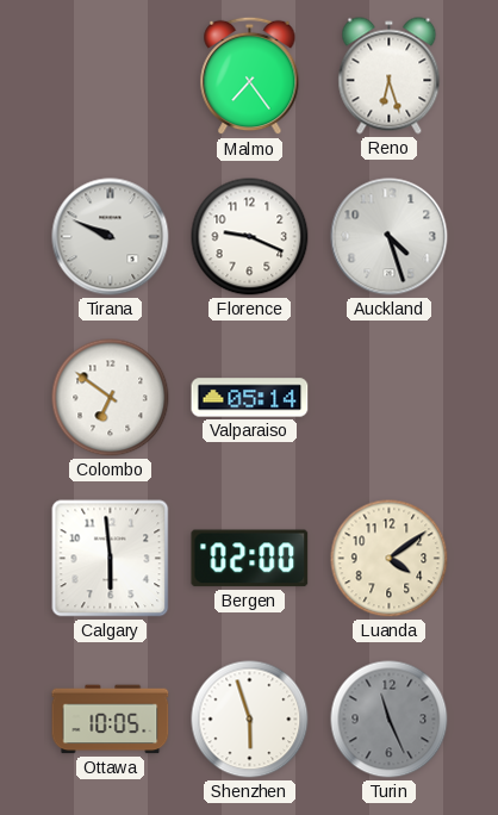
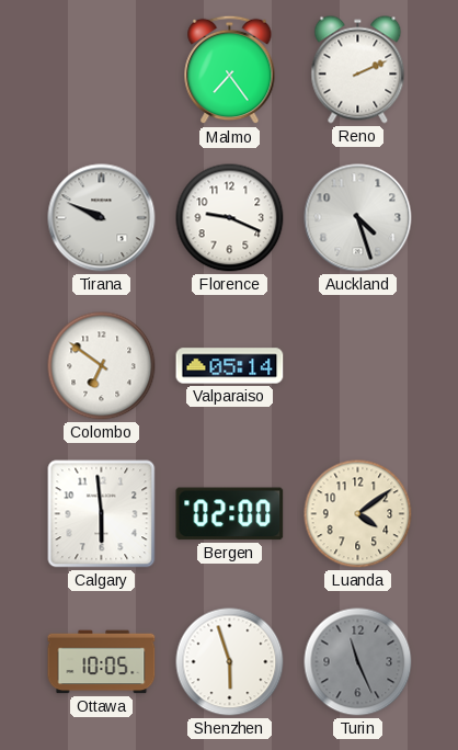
Reno: 6:27 -> 2:11
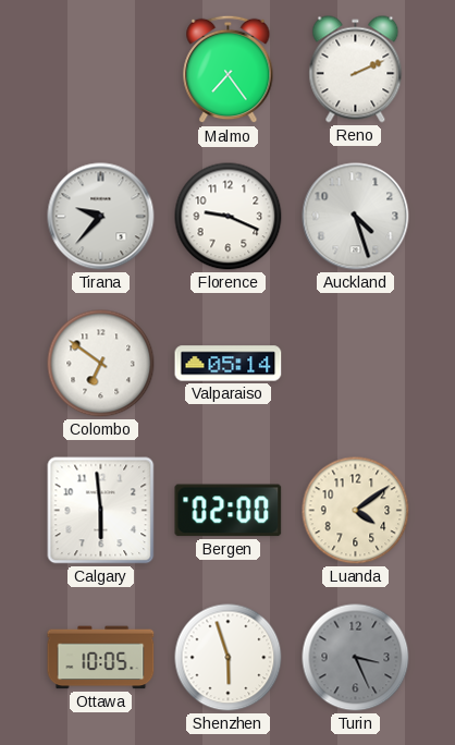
Tirana: 9:49 -> 9:37
Turin: 11:26 -> 3:26
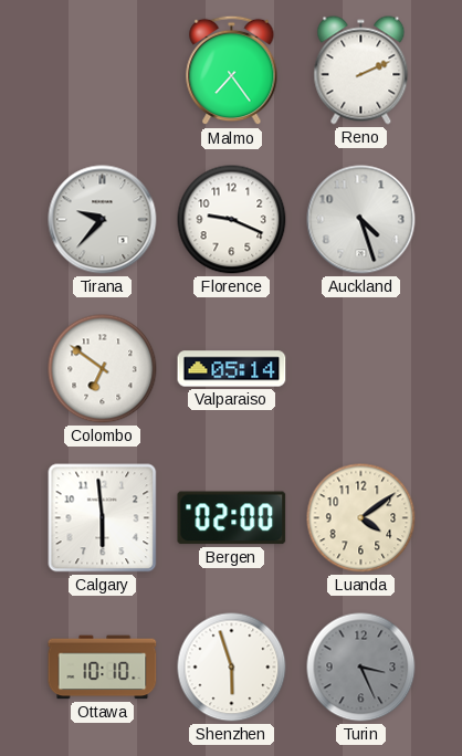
Ottawa: 10:05 -> 10:10
